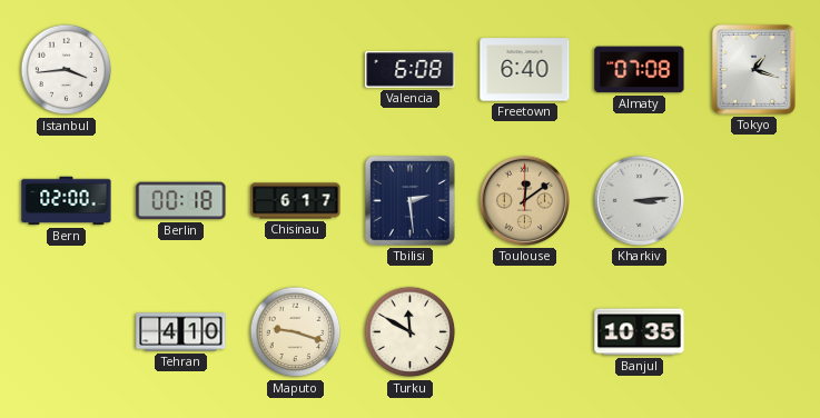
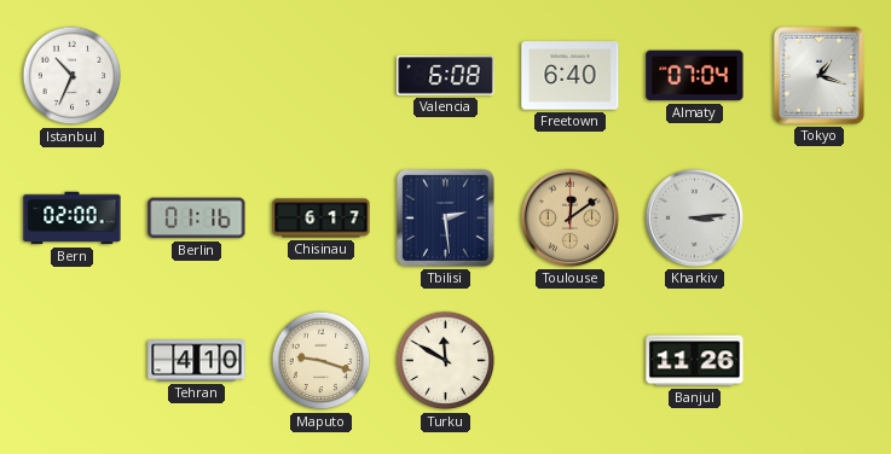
Istanbul: 3:44 -> 10:34
Almaty: 07:08 -> 07:04
Berlin: 00:18 -> 01:16
Banjul: 10:35 -> 11:26
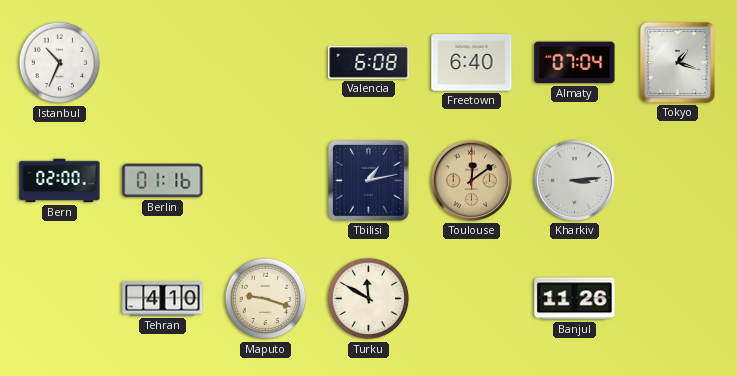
Chisinau: 6:17 -> none
Tbilisi: 2:29 -> 1:13
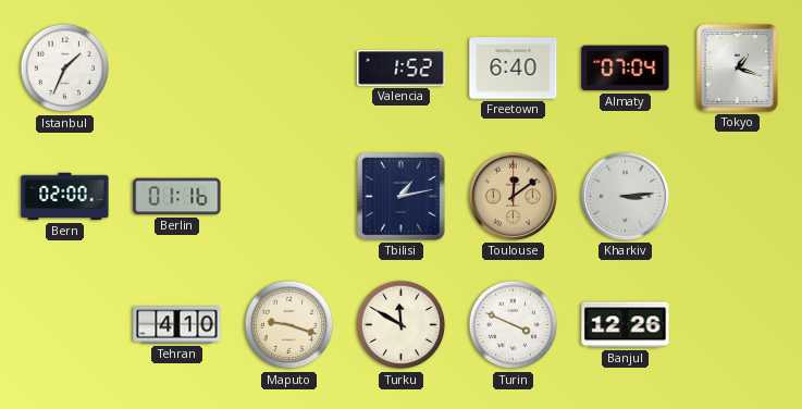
Istanbul: 10:34 -> 1:34
Valencia: 6:08 -> 1:52
Turin: none -> 3:49
Banjul: 11:26 -> 12:26
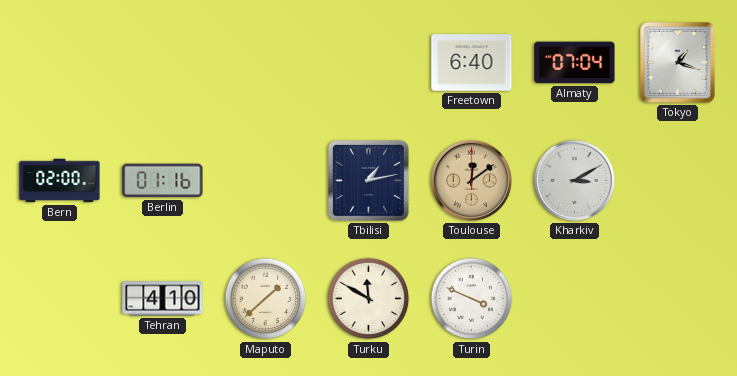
Istanbul: 1:34 -> none
Valencia: 1:52 -> none
Kharkiv: 3:14 -> 3:10
Maputo: 9:18 -> 1:38
Banjul: 12:26 -> none
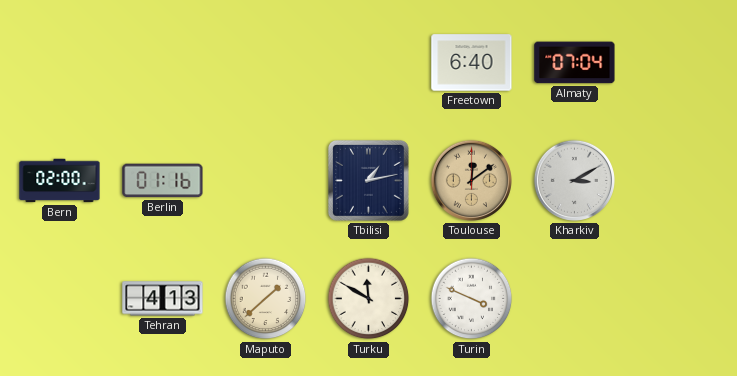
Tokyo: 1:18 -> none
Tehran: 4:10 -> 4:13
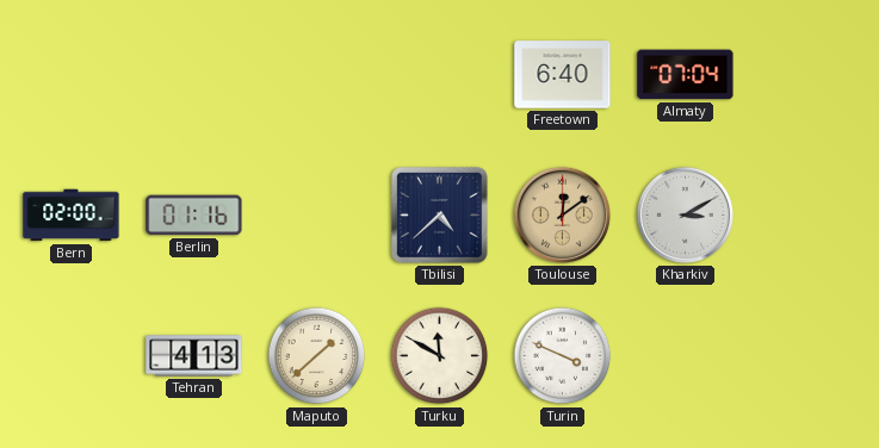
Tbilisi: 1:13 -> 4:38
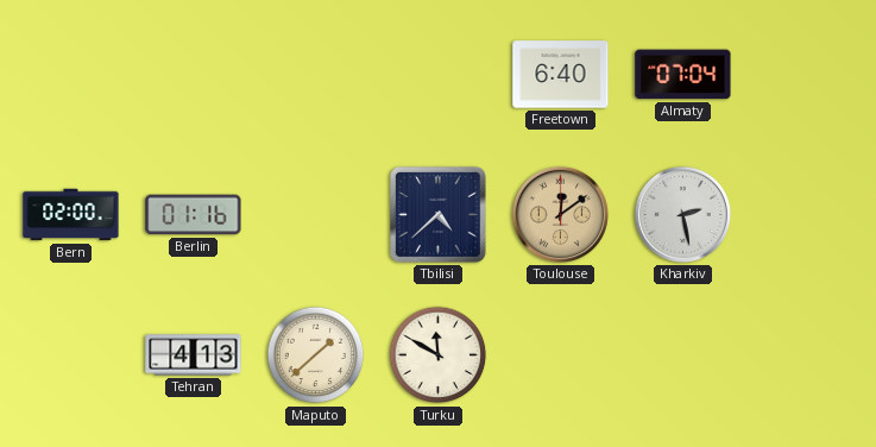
Kharkiv: 3:10 -> 2:28
Turin: 3:49 -> none
